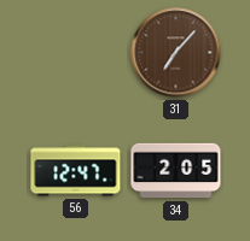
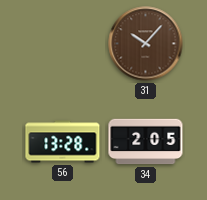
31: 7:07 -> 10:07
56: 12:47 -> 13:28
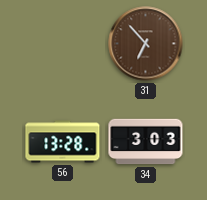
31: 10:07 -> 6:53
34: 2:05 -> 3:03
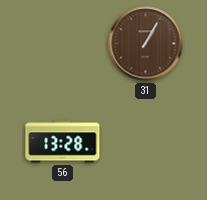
31: 6:53 -> 1:05
34: 3:03 -> none
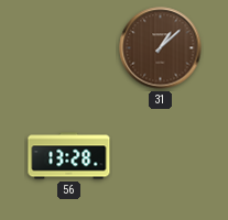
31: 1:05 -> 1:08
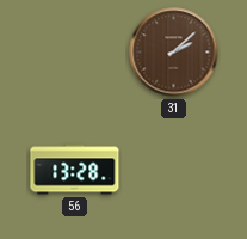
31: 1:08 -> 2:08
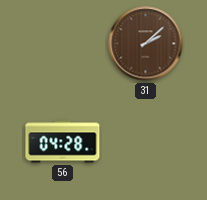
56: 13:28 -> 04:28
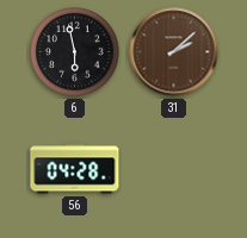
6: none -> 5:58
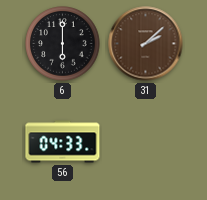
6: 5:58 -> 6:00
56: 04:28 -> 04:33
